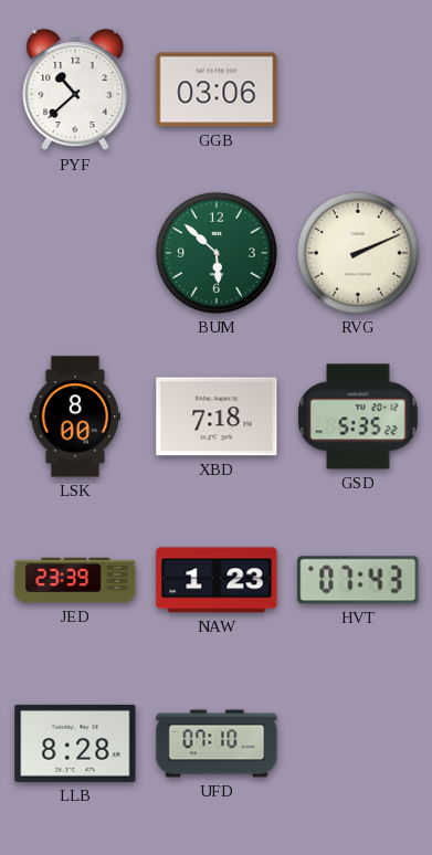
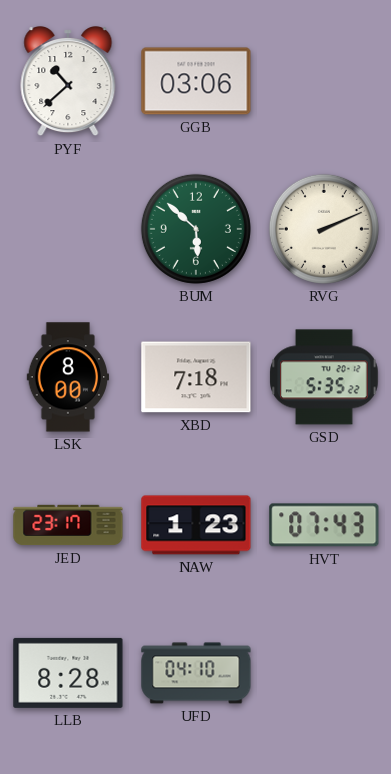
JED: 23:39 -> 23:17
UFD: 07:10 -> 04:10
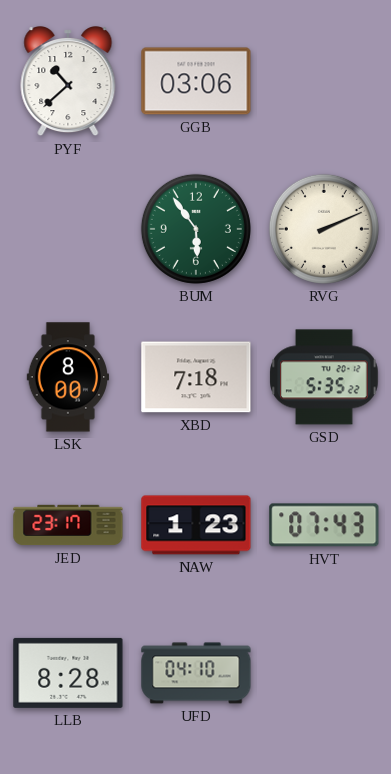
BUM: 5:52 -> 5:54
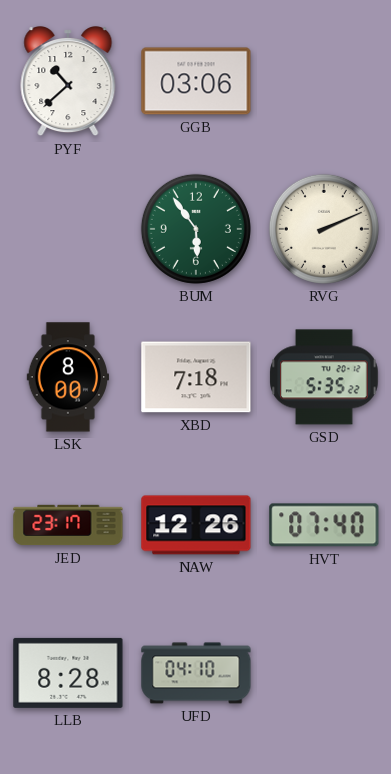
NAW: 1:23 -> 12:26
HVT: 07:43 -> 07:40
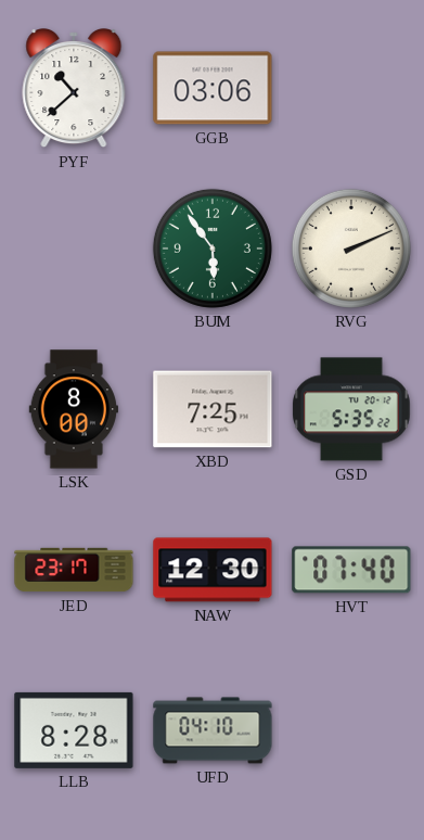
XBD: 7:18 -> 7:25
NAW: 12:26 -> 12:30
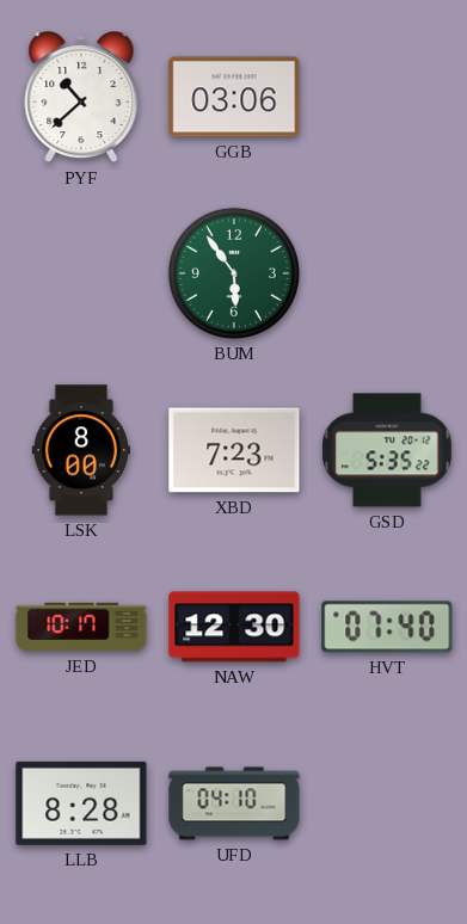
RVG: 2:11 -> none
XBD: 7:25 -> 7:23
JED: 23:17 -> 10:17
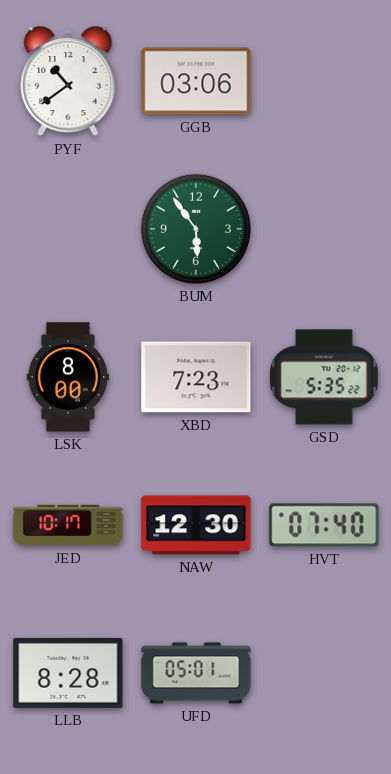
PYF: 10:38 -> 10:39
UFD: 04:10 -> 05:01
